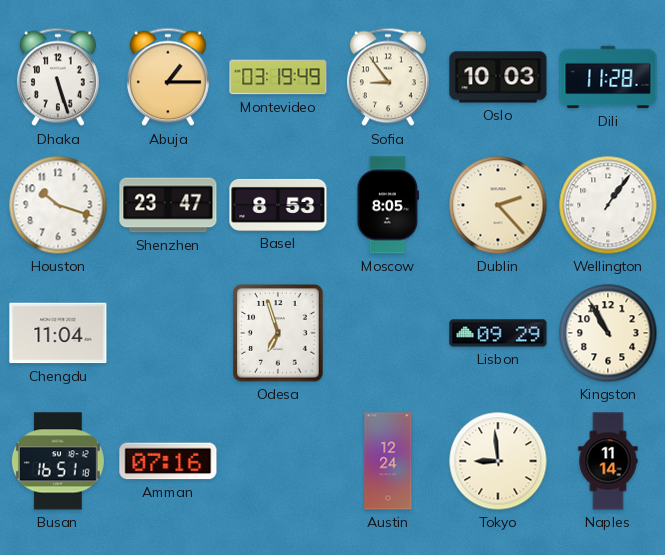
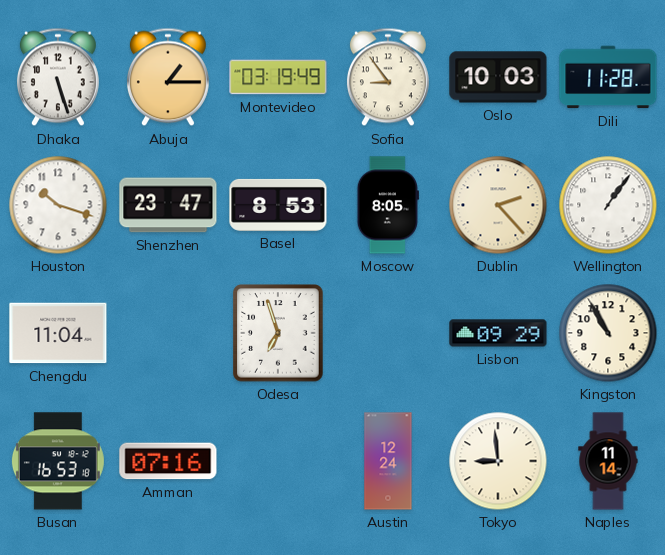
Busan: 16:51 -> 16:53
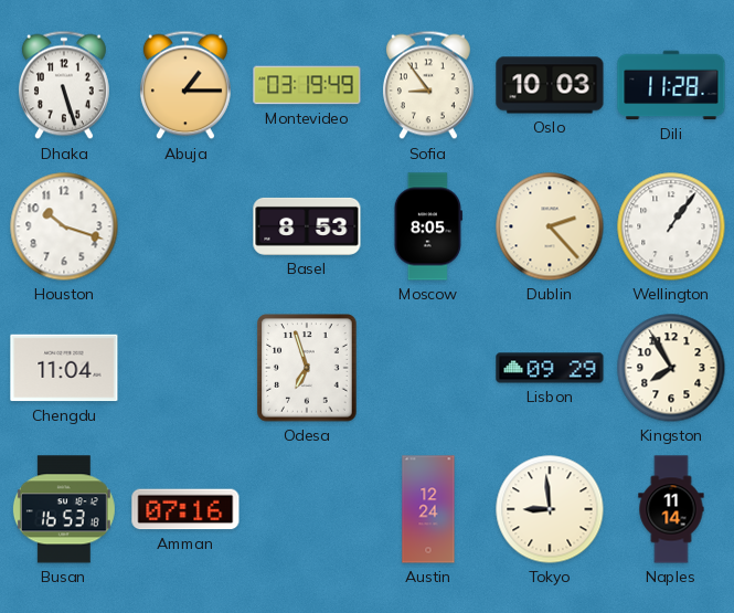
Shenzhen: 23:47 -> none
Kingston: 10:55 -> 7:55
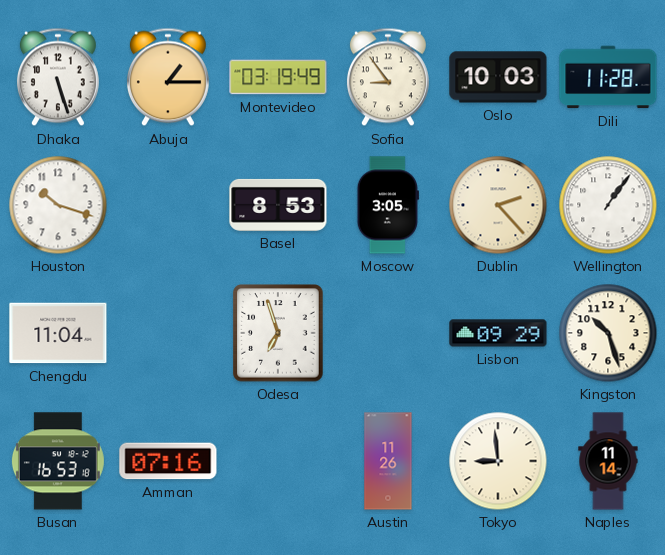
Moscow: 8:05 -> 3:05
Kingston: 7:55 -> 10:27
Austin: 12:24 -> 11:26
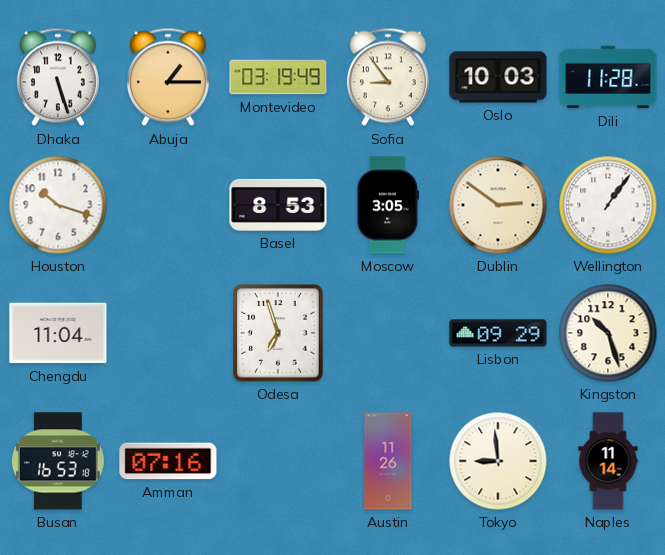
Dublin: 2:23 -> 2:51
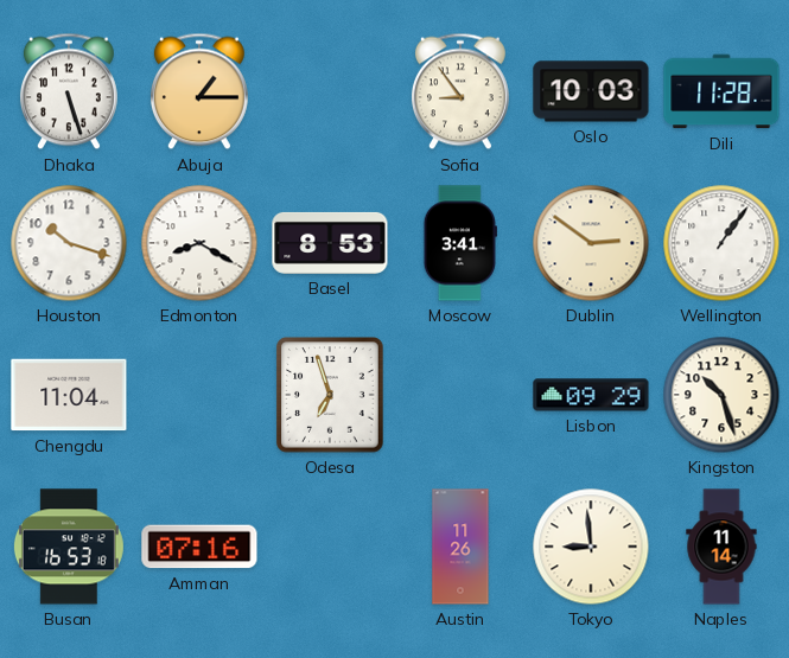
Montevideo: 03:19 -> none
Edmonton: none -> 8:20
Moscow: 3:05 -> 3:41
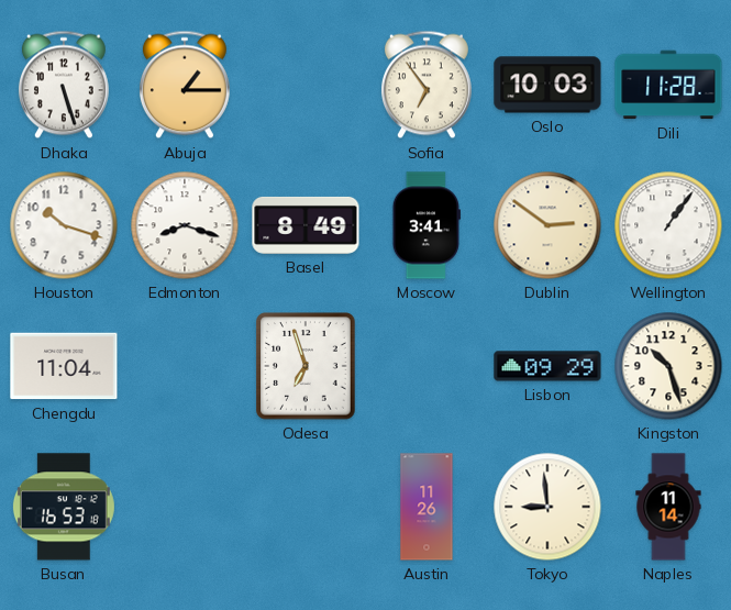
Sofia: 8:54 -> 6:54
Edmonton: 8:20 -> 8:18
Basel: 8:53 -> 8:49
Amman: 07:16 -> none
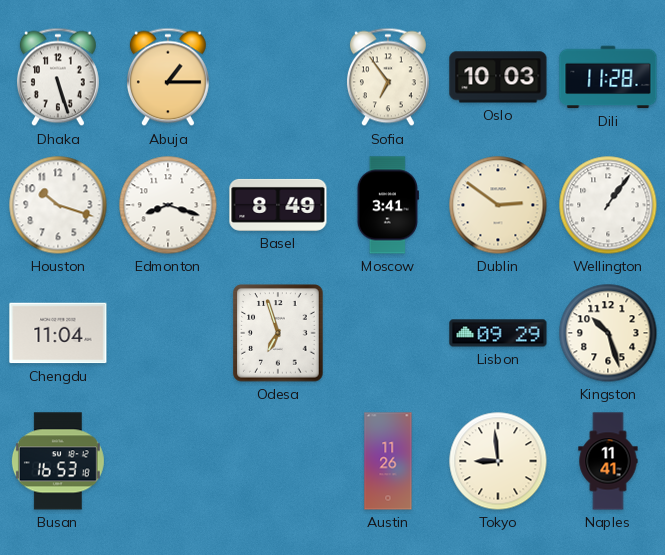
Naples: 11:14 -> 11:41
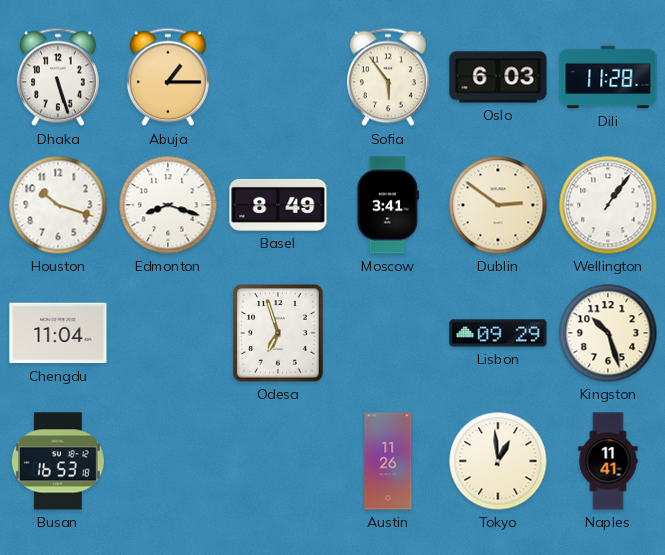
Sofia: 6:54 -> 5:54
Oslo: 10:03 -> 6:03
Tokyo: 8:59 -> 12:59
